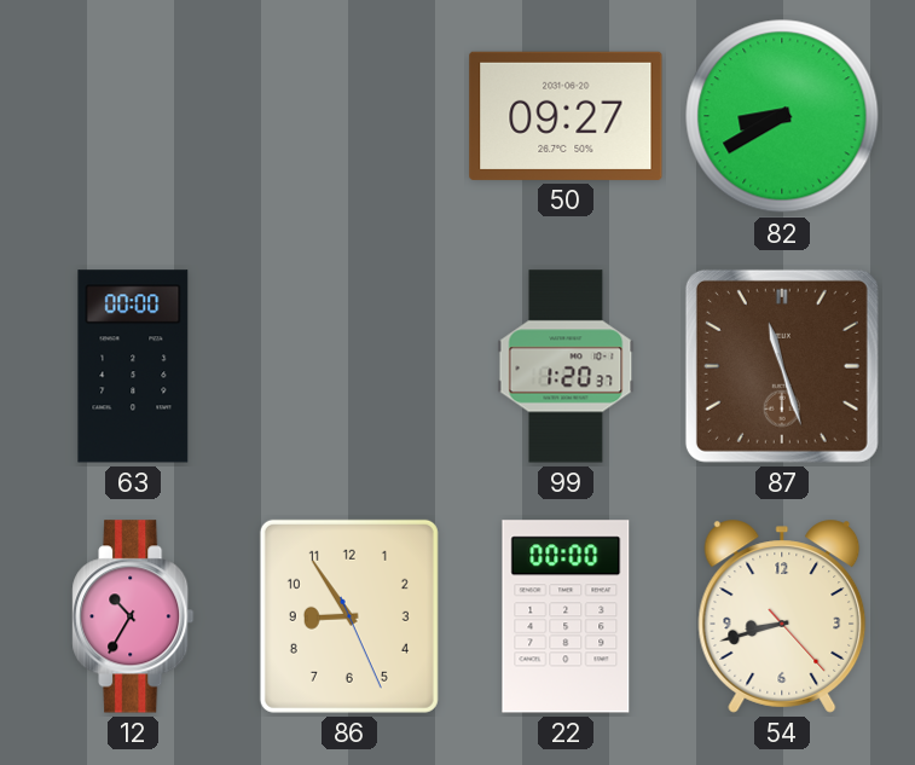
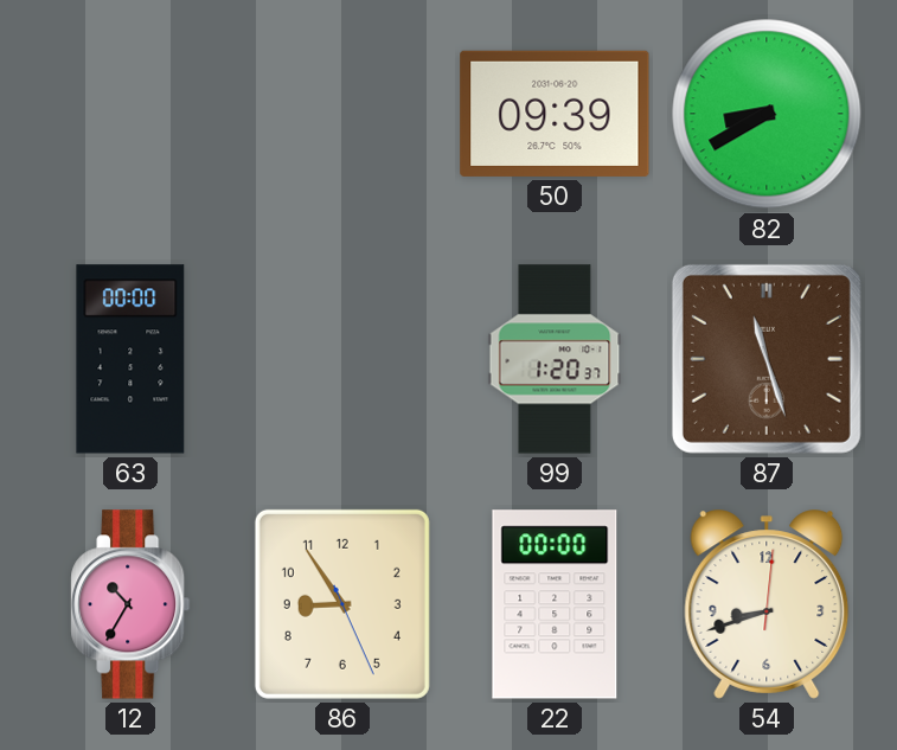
50: 09:27 -> 09:39
54: 8:42:23 -> 8:42:01
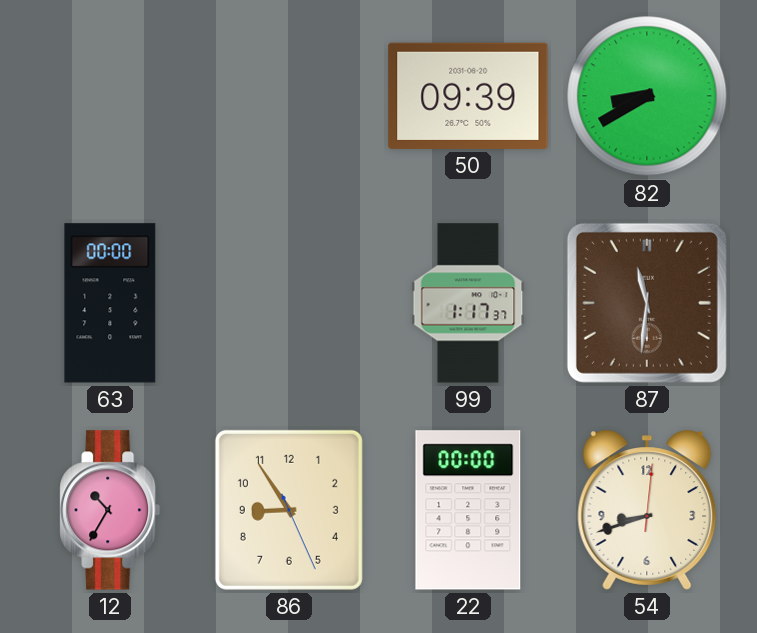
99: 1:20 -> 1:17
87: 11:27 -> 11:31
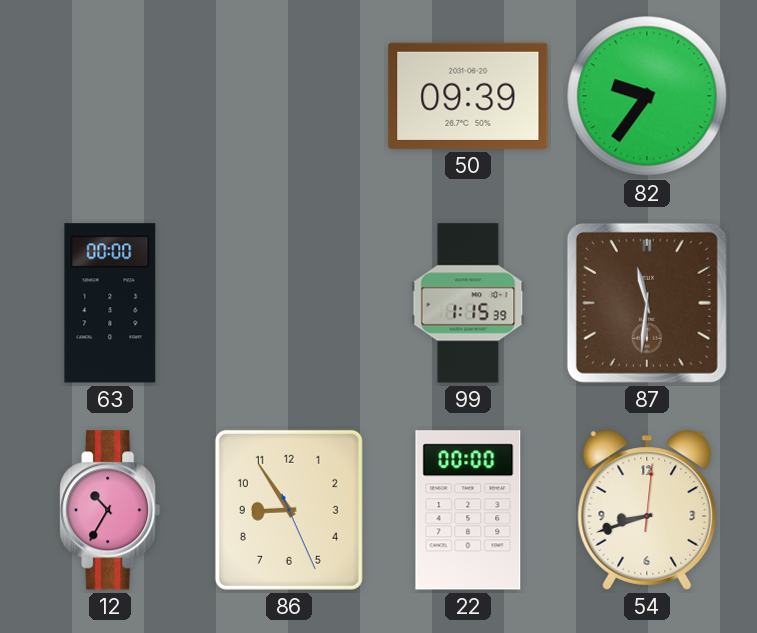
82: 8:40 -> 9:36
99: 1:17 -> 1:15
